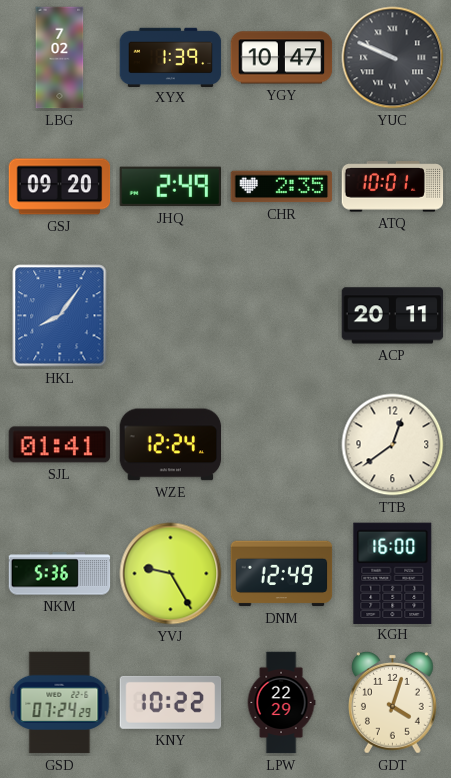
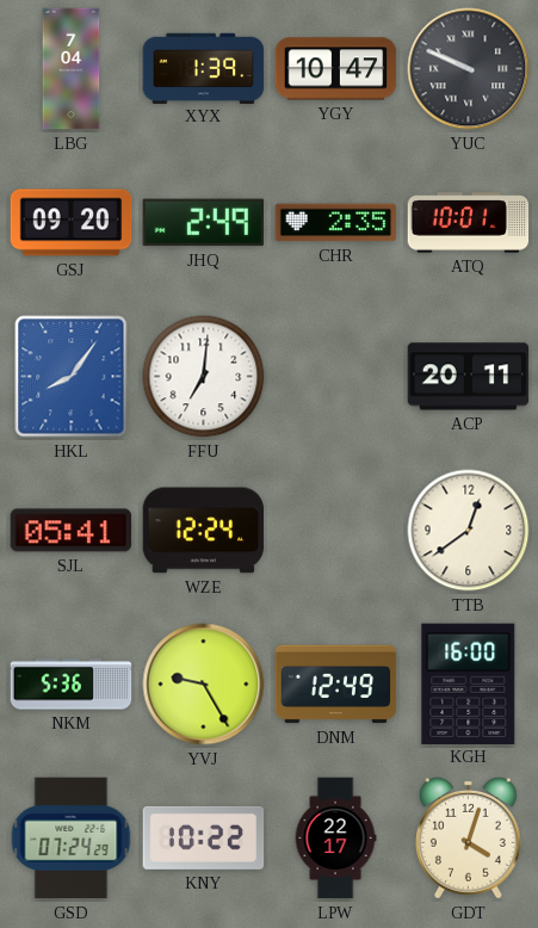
LBG: 7:02 -> 7:04
FFU: none -> 7:01
SJL: 01:41 -> 05:41
LPW: 22:29 -> 22:17
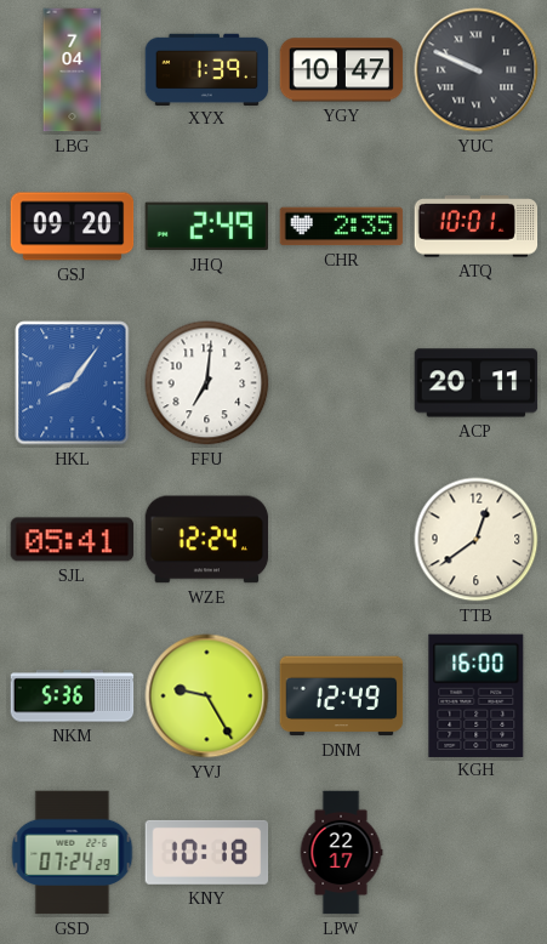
KNY: 10:22 -> 10:18
GDT: 4:03 -> none
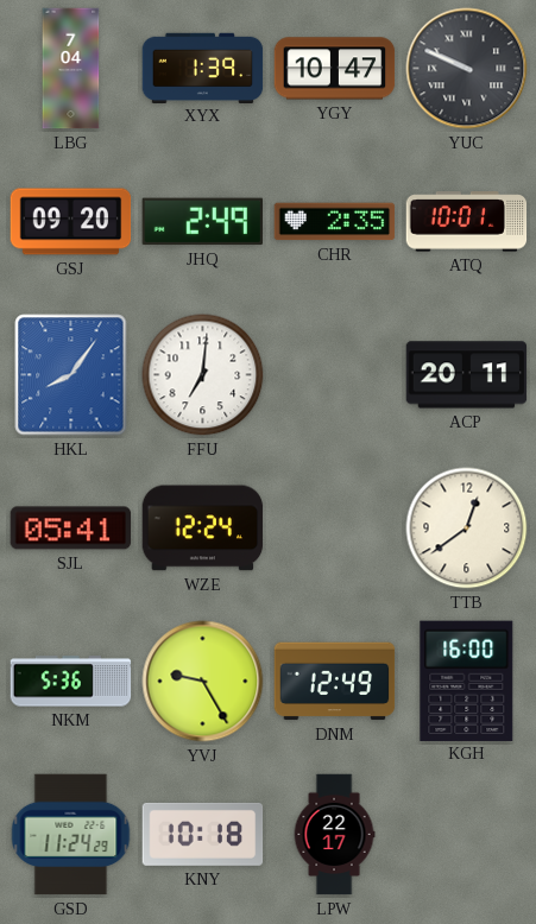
GSD: 07:24 -> 11:24
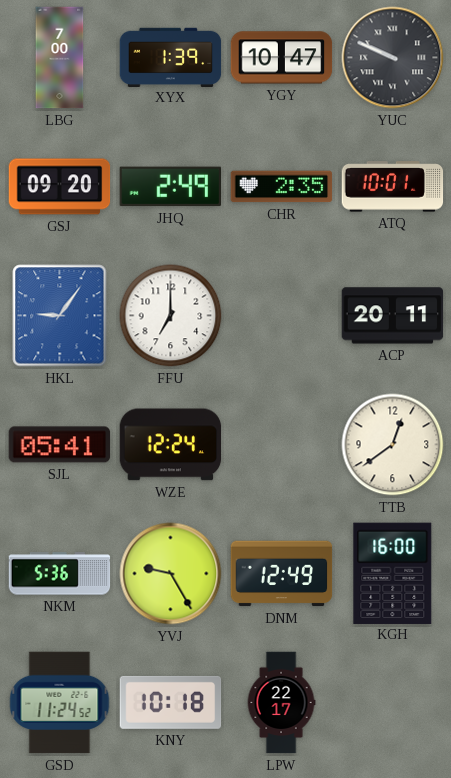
LBG: 7:04 -> 7:00
HKL: 8:06 -> 9:06
FFU: 7:01 -> 7:00
GSD: 11:24:29 -> 11:24:52
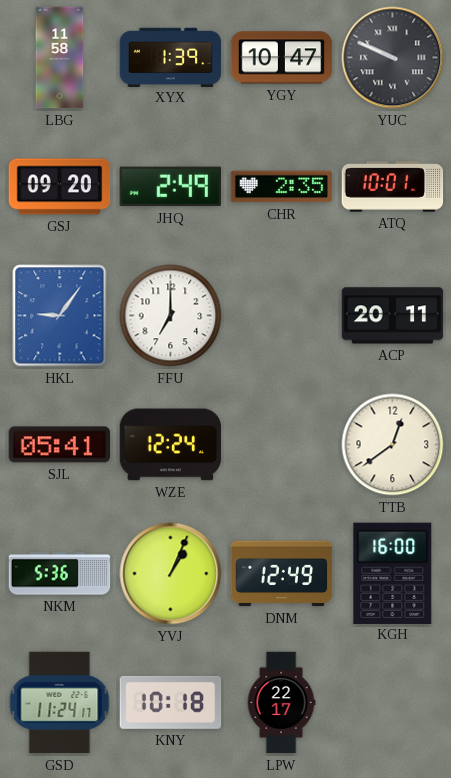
LBG: 7:00 -> 11:58
YVJ: 9:25 -> 1:04
GSD: 11:24:52 -> 11:24:17
